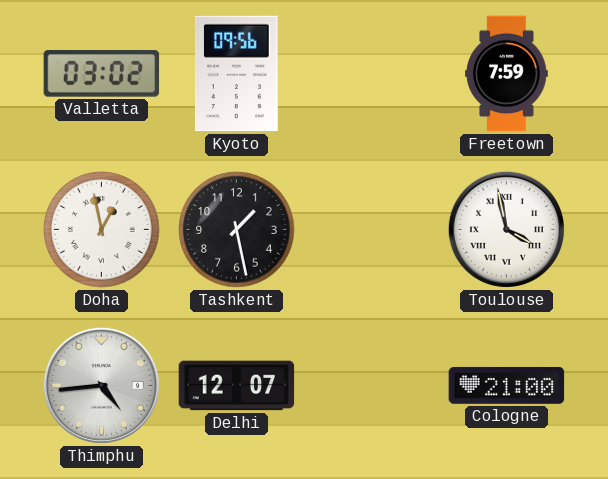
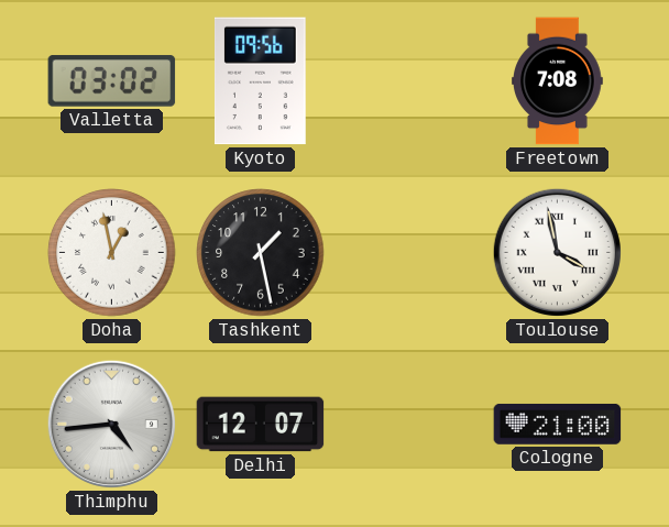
Freetown: 7:59 -> 7:08
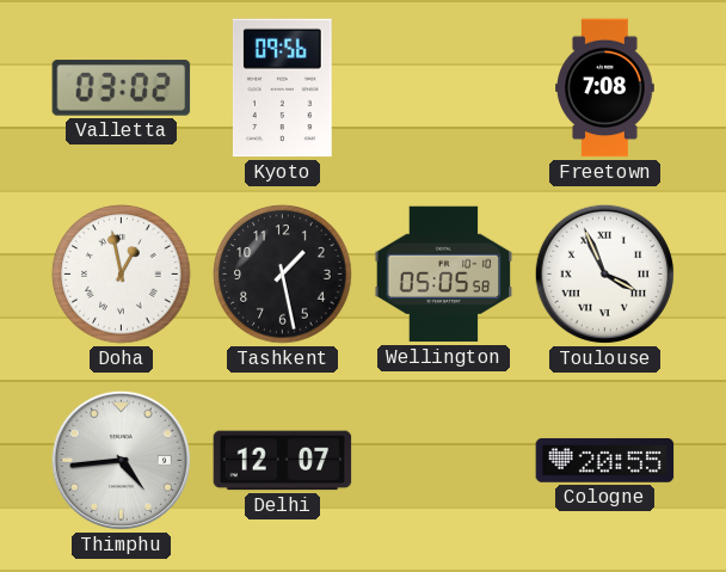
Wellington: none -> 05:05
Toulouse: 3:58 -> 3:56
Cologne: 21:00 -> 20:55
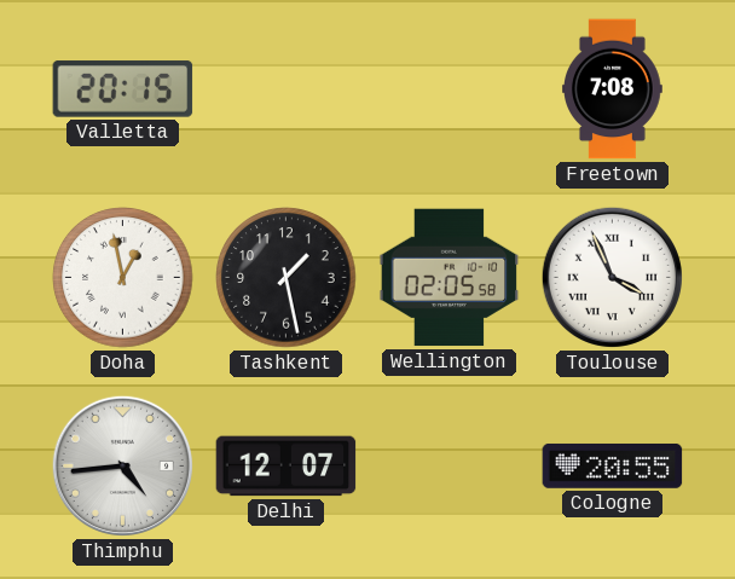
Valletta: 03:02 -> 20:15
Kyoto: 09:56 -> none
Wellington: 05:05 -> 02:05
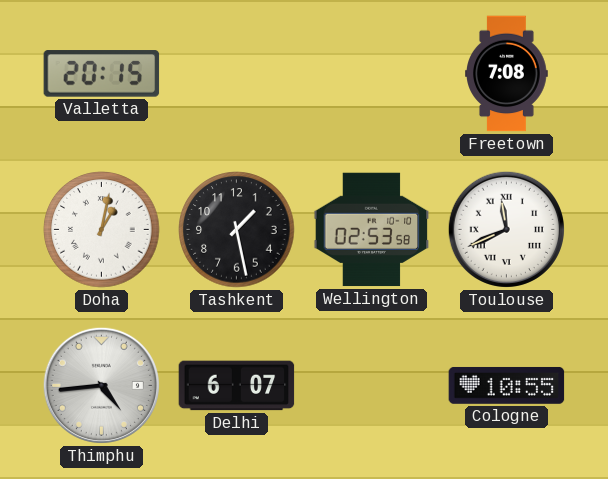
Doha: 12:58 -> 1:02
Wellington: 02:05 -> 02:53
Toulouse: 3:56 -> 11:41
Delhi: 12:07 -> 6:07
Cologne: 20:55 -> 10:55
